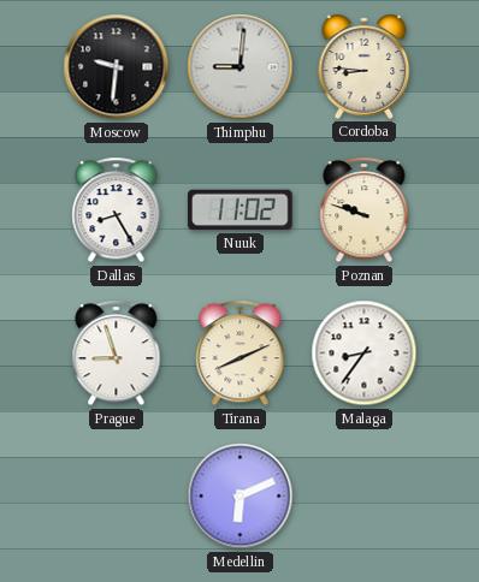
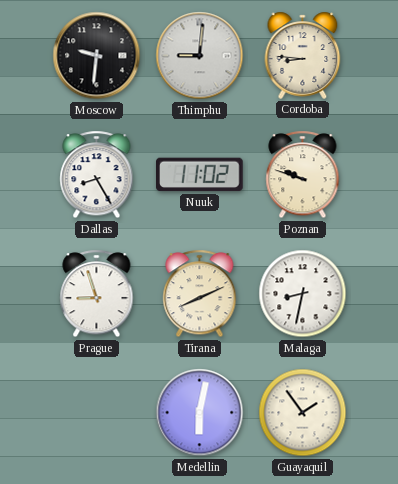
Malaga: 8:36 -> 8:32
Medellin: 6:11 -> 6:02
Guayaquil: none -> 1:54
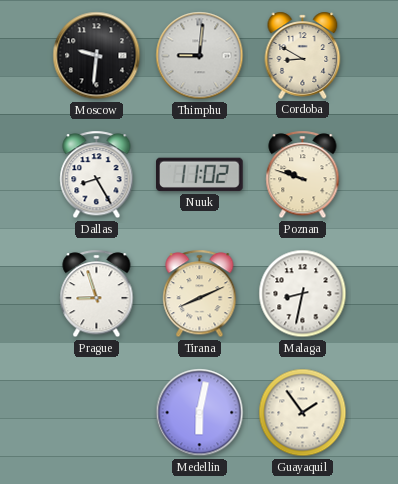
Cordoba: 8:46 -> 8:50
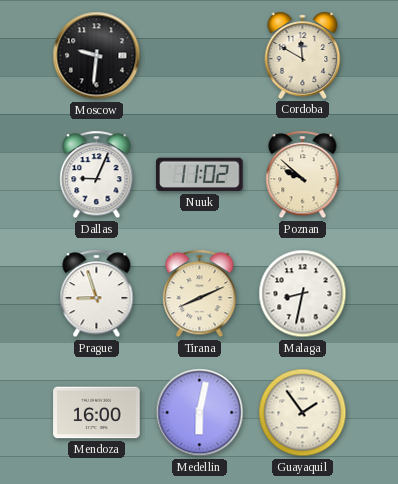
Thimphu: 9:01 -> none
Cordoba: 8:50 -> 11:50
Dallas: 8:25 -> 9:04
Poznan: 9:48 -> 9:52
Mendoza: none -> 16:00
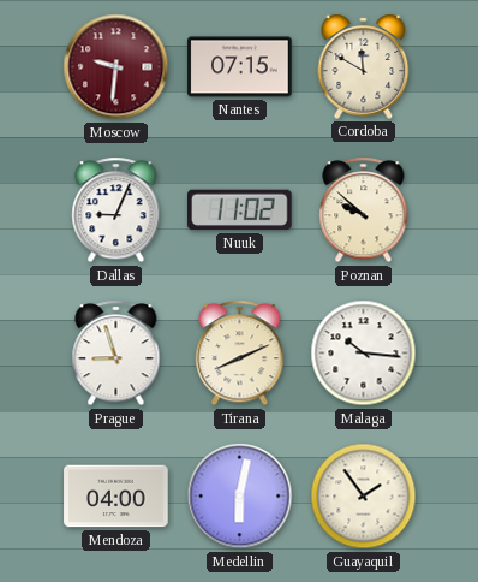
Moscow dial: black -> burgundy
Nantes: none -> 07:15
Malaga: 8:32 -> 10:16
Mendoza: 16:00 -> 04:00
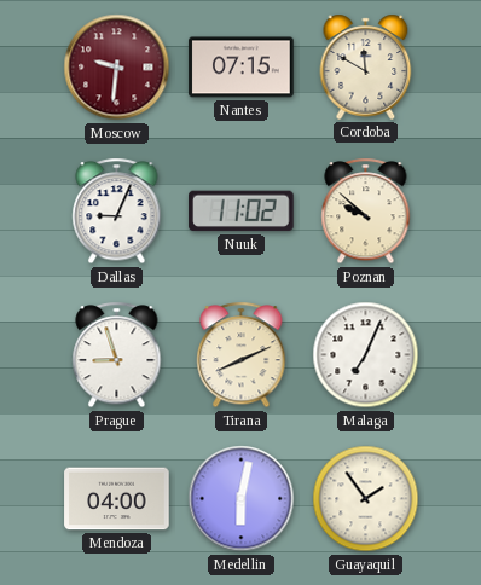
Malaga: 10:16 -> 7:04
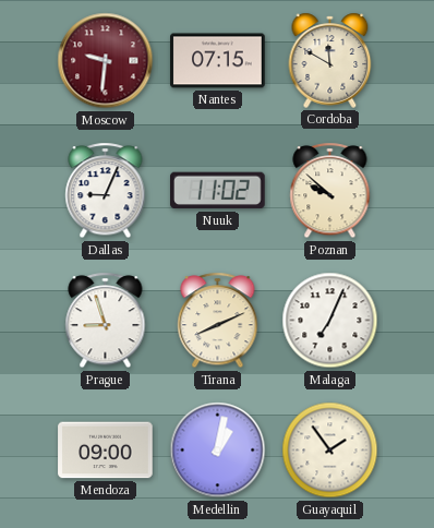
Mendoza: 04:00 -> 09:00
Medellin: 6:02 -> 1:02
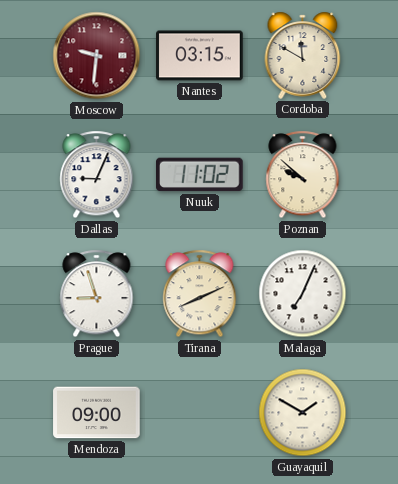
Nantes: 07:15 -> 03:15
Medellin: 1:02 -> none
Guayaquil: 1:54 -> 1:50
